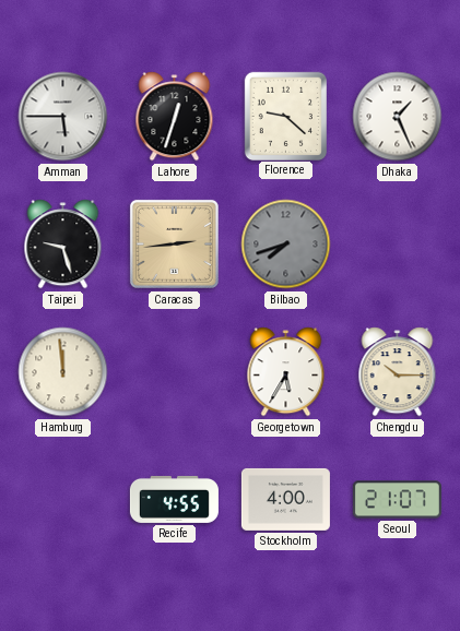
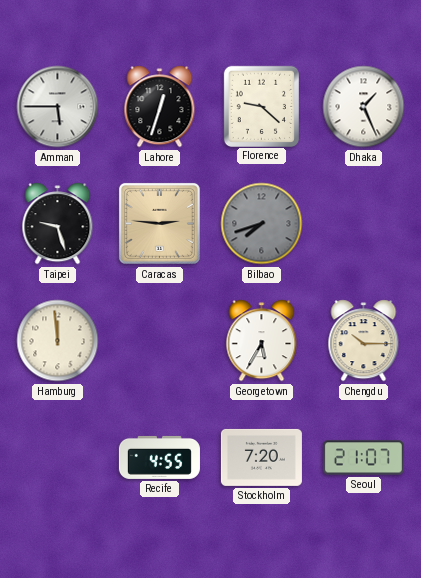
Caracas: 2:44 -> 2:46
Stockholm: 4:00 -> 7:20
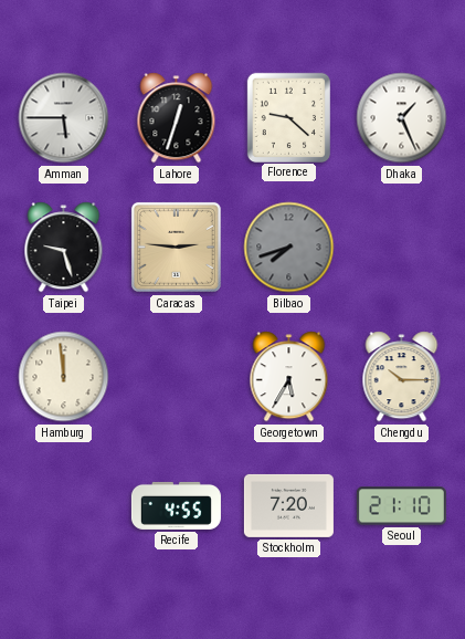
Seoul: 21:07 -> 21:10
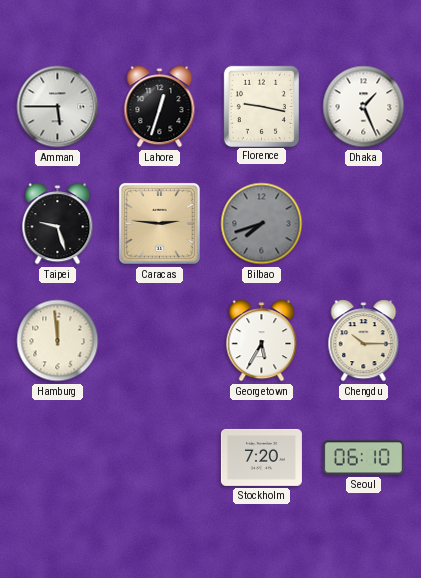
Florence: 9:22 -> 9:17
Recife: 4:55 -> none
Seoul: 21:10 -> 06:10
